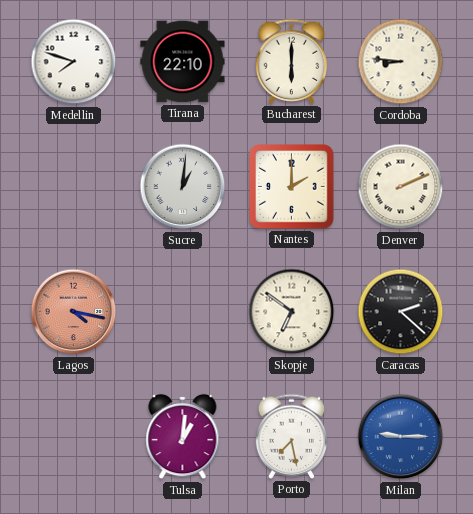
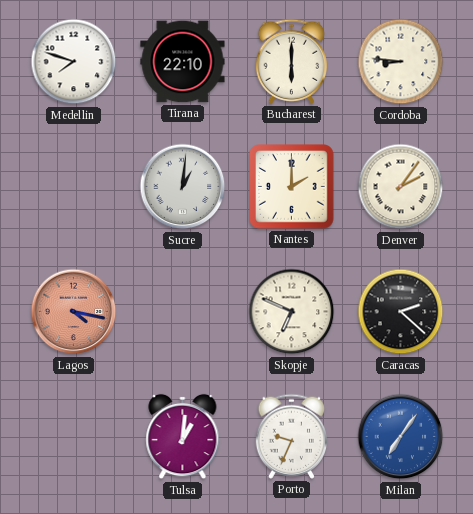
Denver: 2:11 -> 2:06
Skopje: 6:51 -> 6:49
Porto: 7:28 -> 9:34
Milan: 9:15 -> 7:06
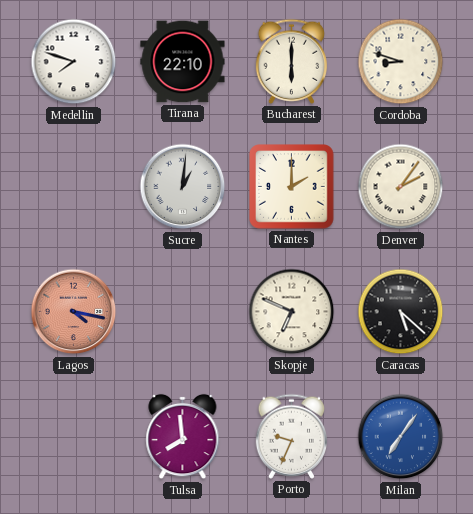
Cordoba: 8:46 -> 8:48
Caracas: 2:22 -> 5:22
Tulsa: 1:01 -> 7:59
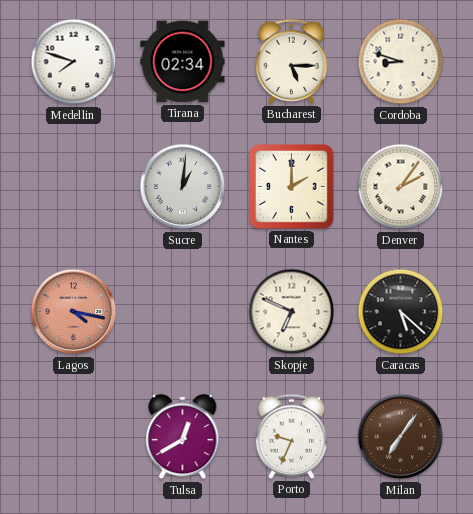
Tirana: 22:10 -> 02:34
Bucharest: 6:00 -> 5:15
Tulsa: 7:59 -> 12:40
Milan dial: blue -> brown
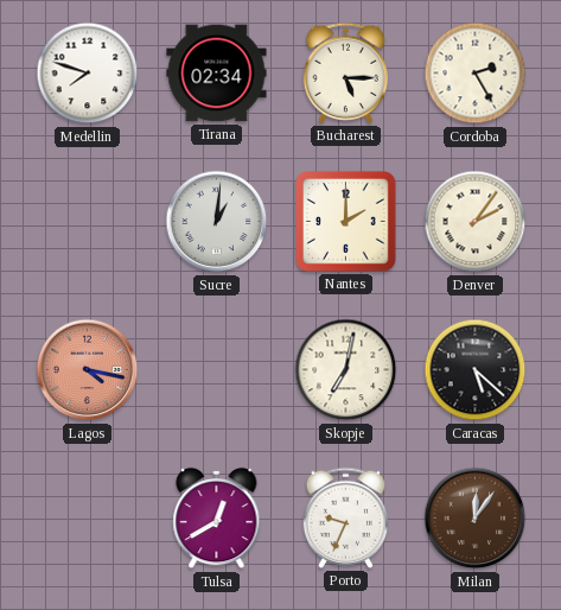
Cordoba: 8:48 -> 2:25
Skopje: 6:49 -> 7:02
Milan: 7:06 -> 12:06
